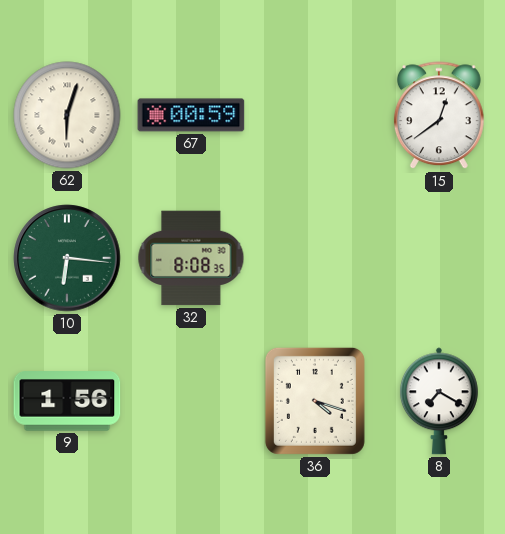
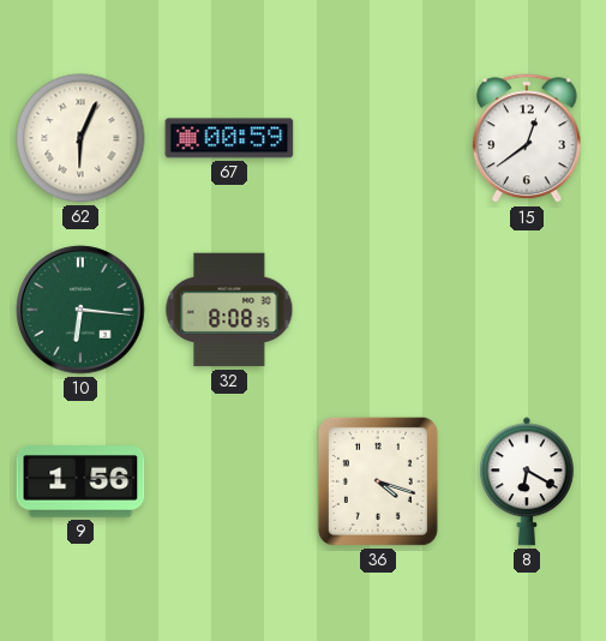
62: 6:03 -> 6:04
8: 7:20 -> 6:20
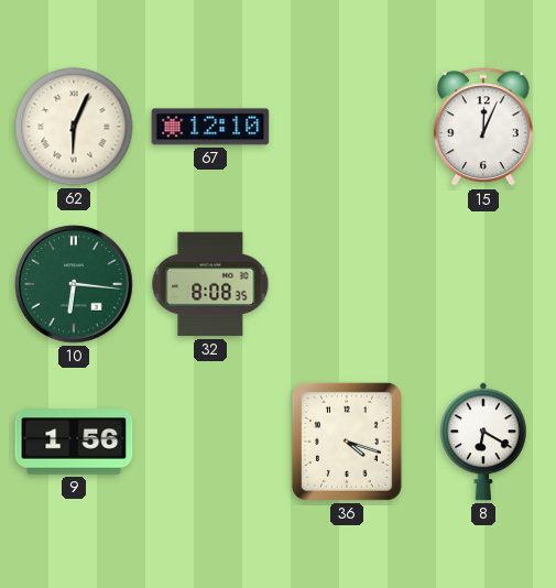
67: 00:59 -> 12:10
15: 12:39 -> 12:04
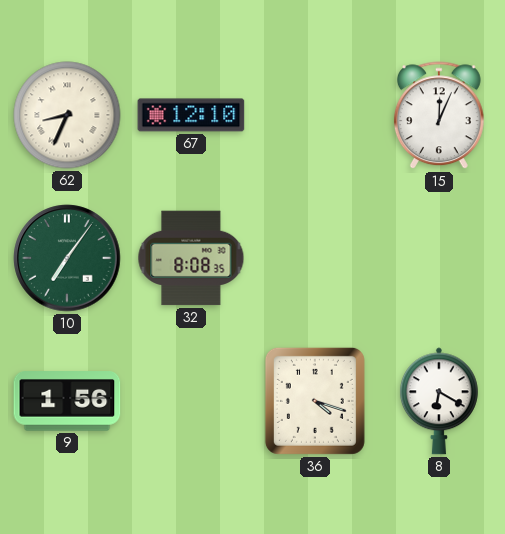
62: 6:04 -> 8:34
10: 6:16 -> 7:06
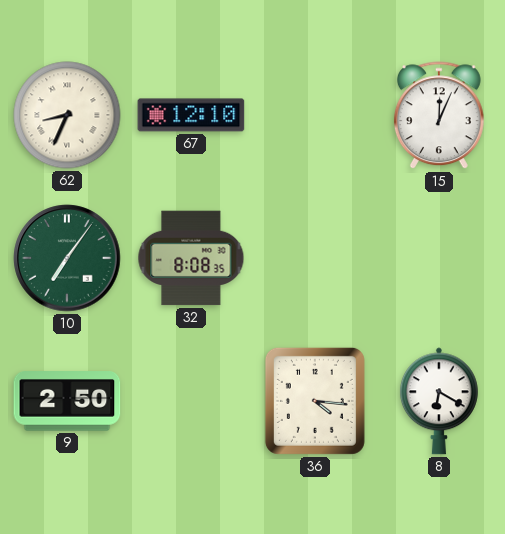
9: 1:56 -> 2:50
36: 4:18 -> 4:16
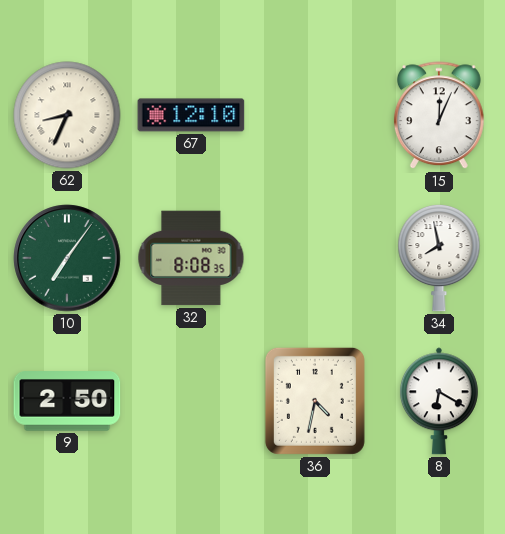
34: none -> 7:58
36: 4:16 -> 4:32
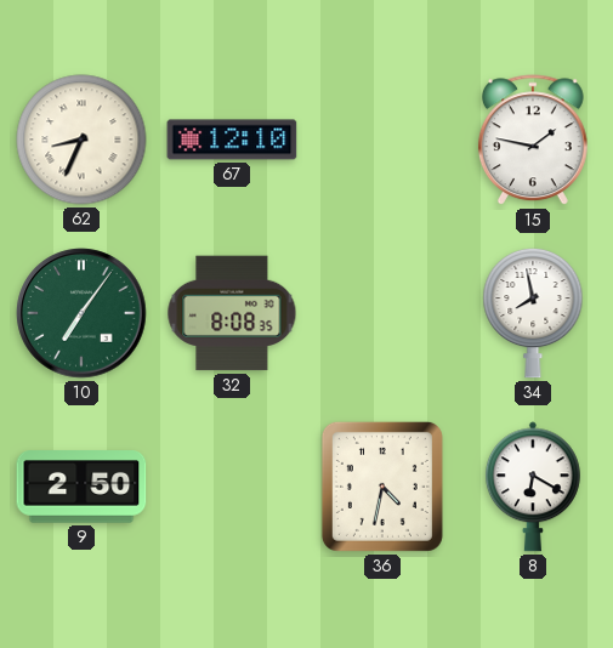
15: 12:04 -> 1:47
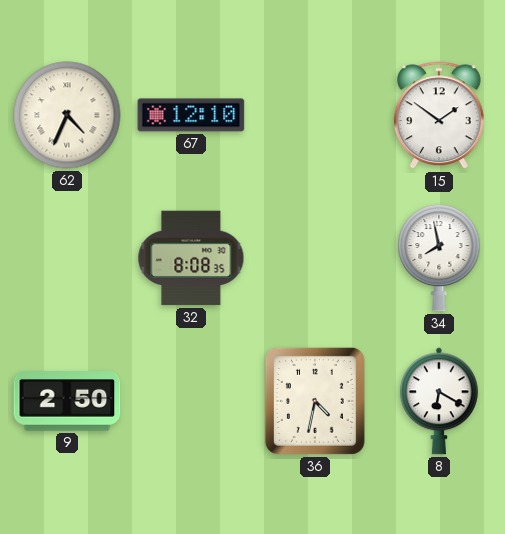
62: 8:34 -> 4:34
15: 1:47 -> 1:51
10: 7:06 -> none
